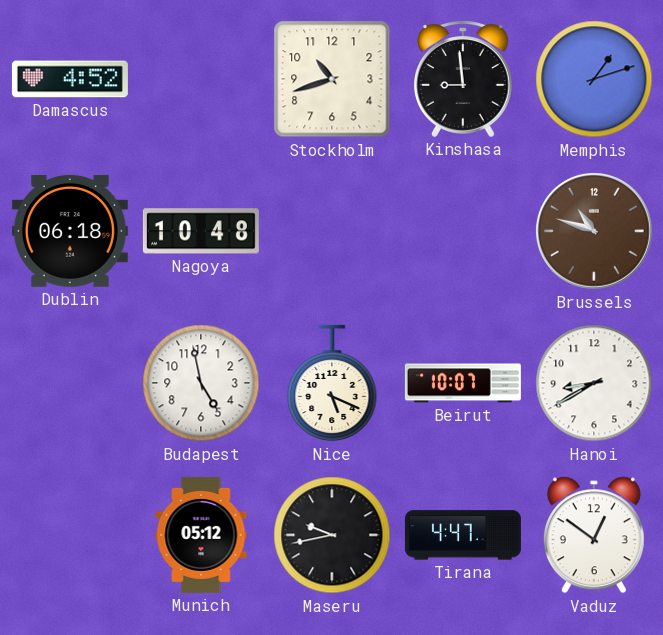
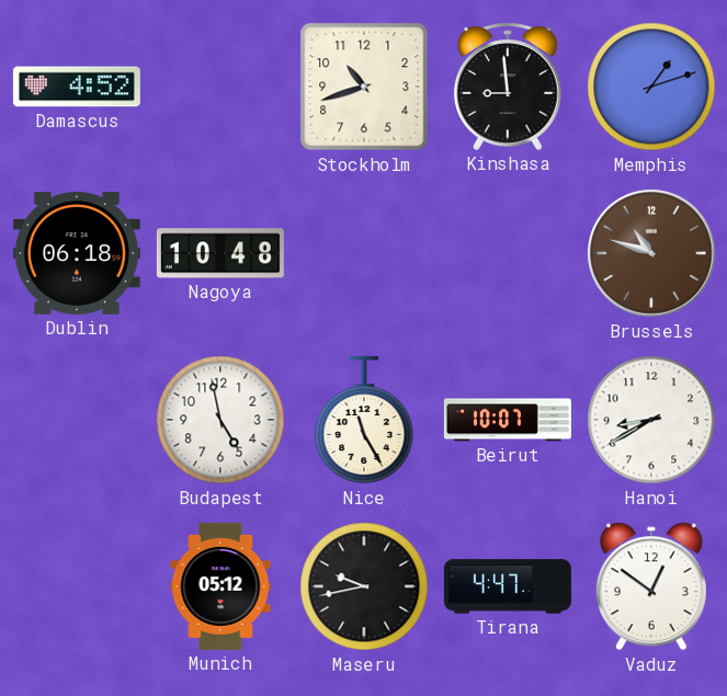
Nice: 5:19 -> 11:25
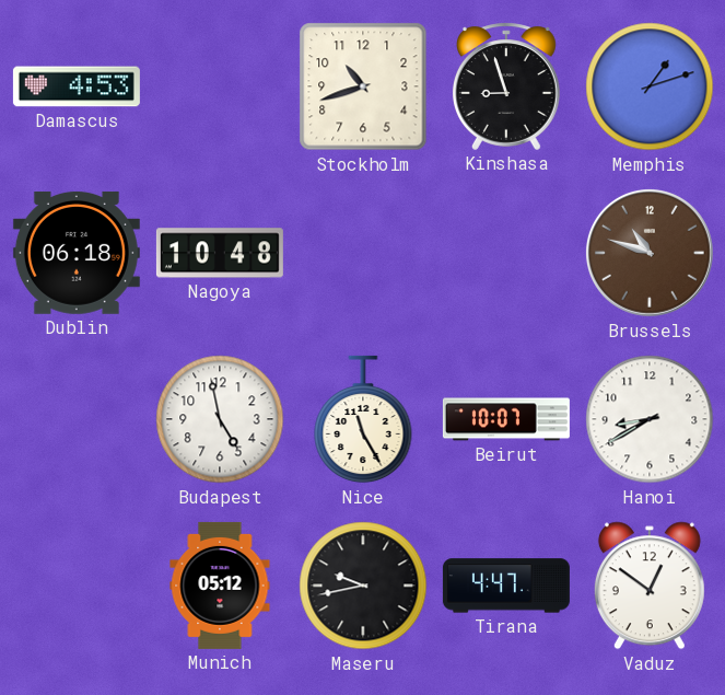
Damascus: 4:52 -> 4:53
Kinshasa: 8:59 -> 8:57
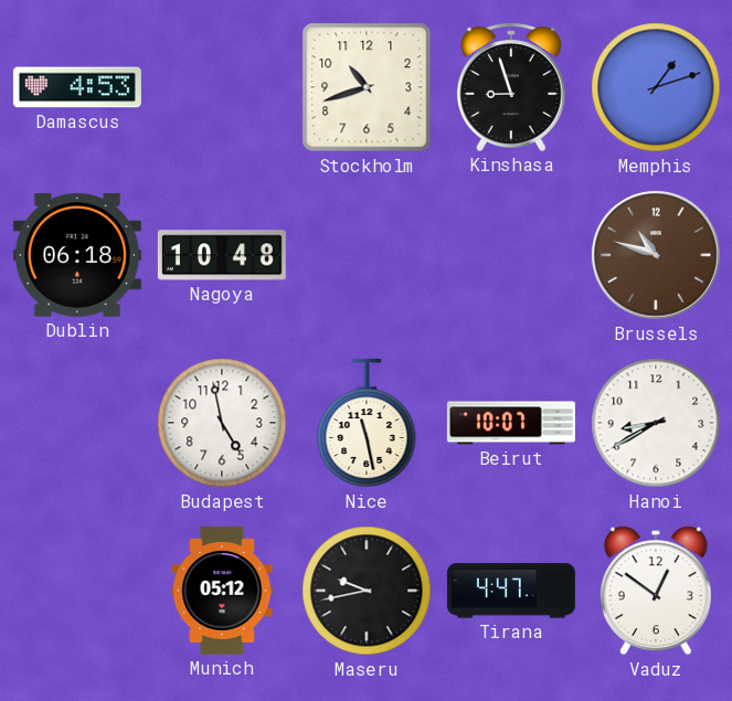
Nice: 11:25 -> 11:28
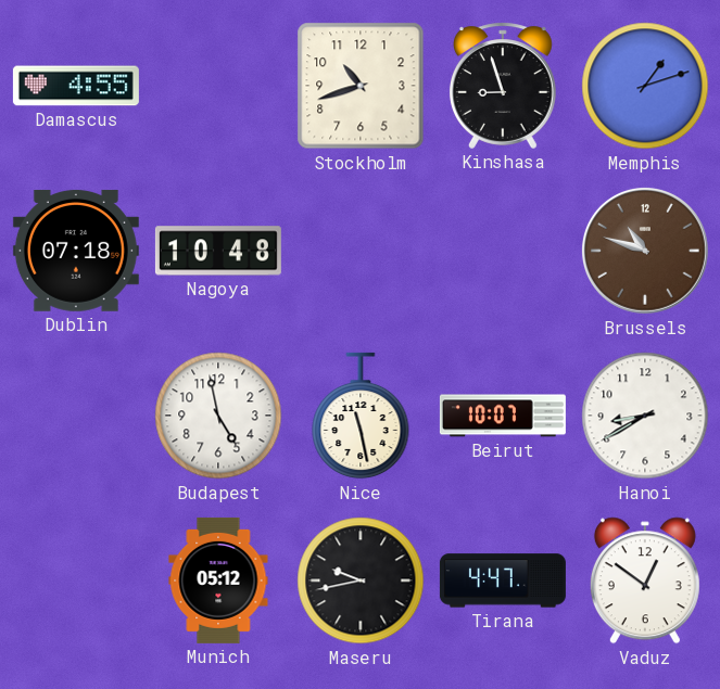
Damascus: 4:53 -> 4:55
Dublin: 06:18 -> 07:18
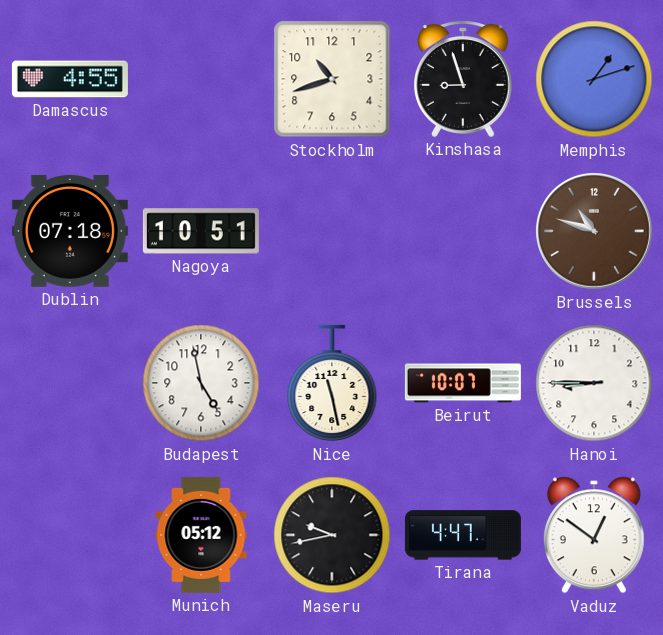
Nagoya: 10:48 -> 10:51
Hanoi: 8:40 -> 8:45
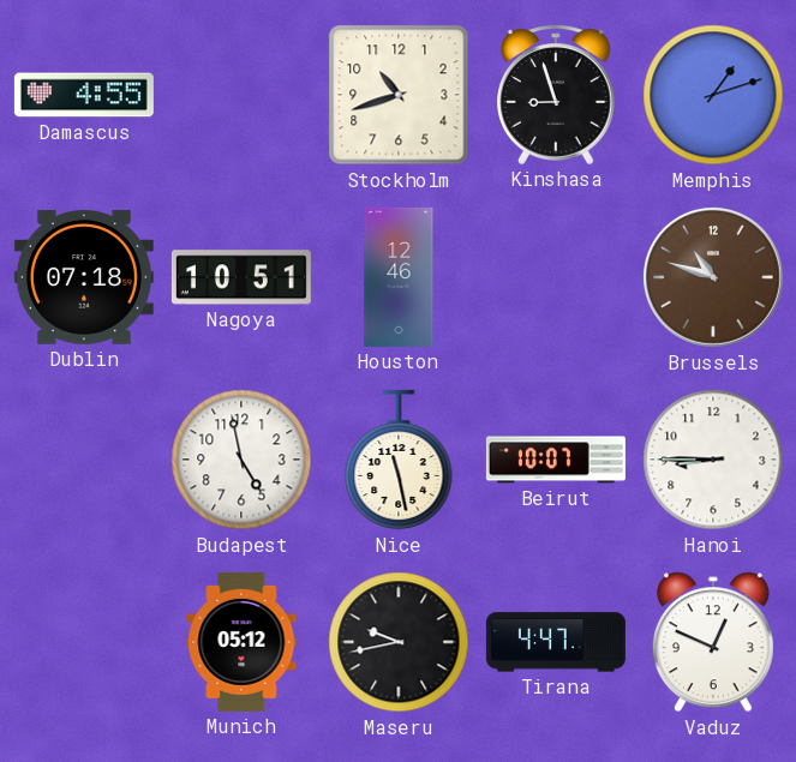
Houston: none -> 12:46
Vaduz: 12:51 -> 12:49
